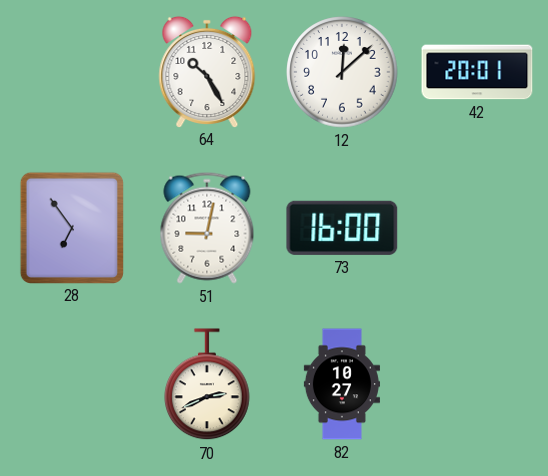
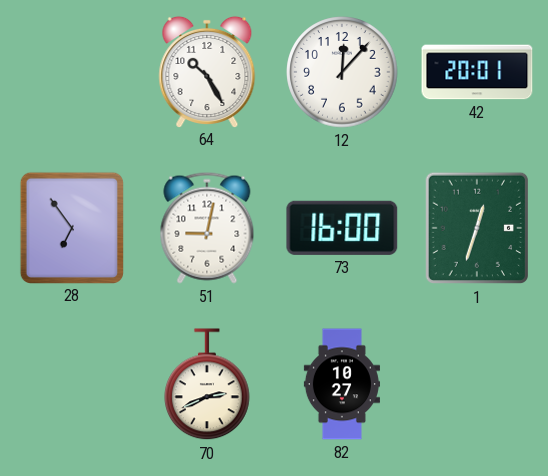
12: 12:08 -> 12:07
1: none -> 12:33
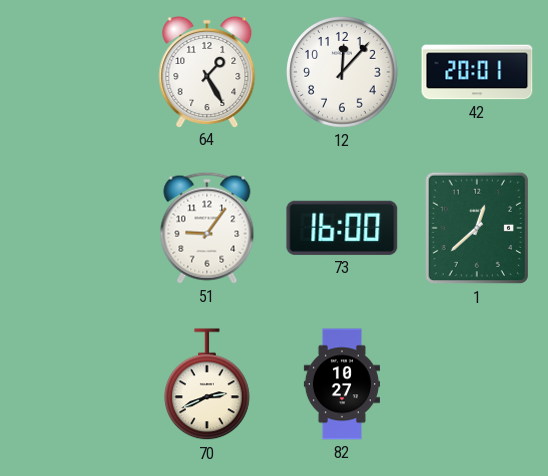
64: 10:25 -> 1:25
28: 6:54 -> none
51: 9:02 -> 9:06
1: 12:33 -> 12:38
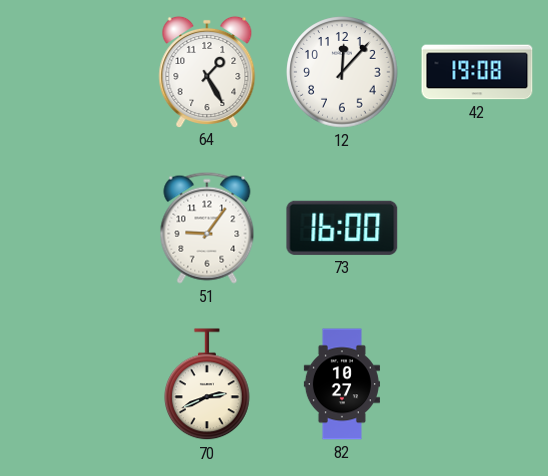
42: 20:01 -> 19:08
1: 12:38 -> none
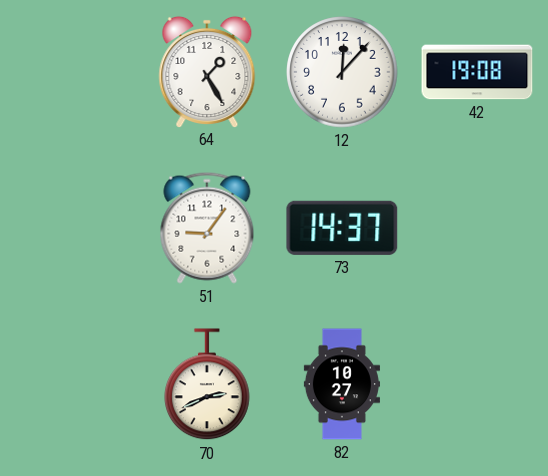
73: 16:00 -> 14:37
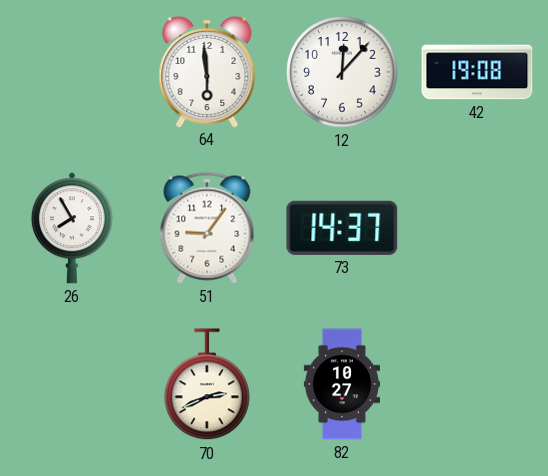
64: 1:25 -> 5:59
26: none -> 7:55
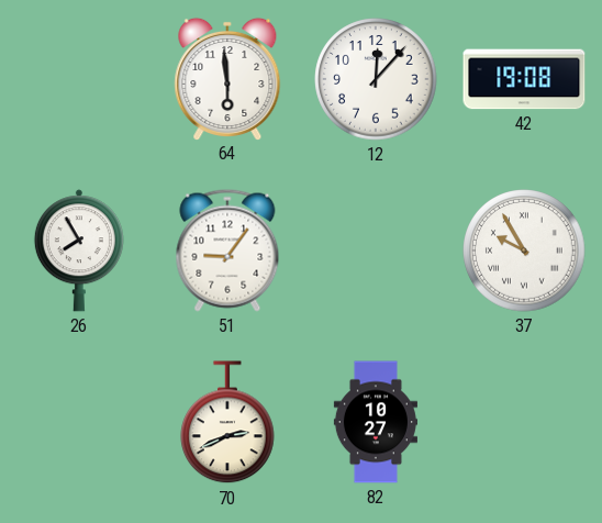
73: 14:37 -> none
37: none -> 9:55
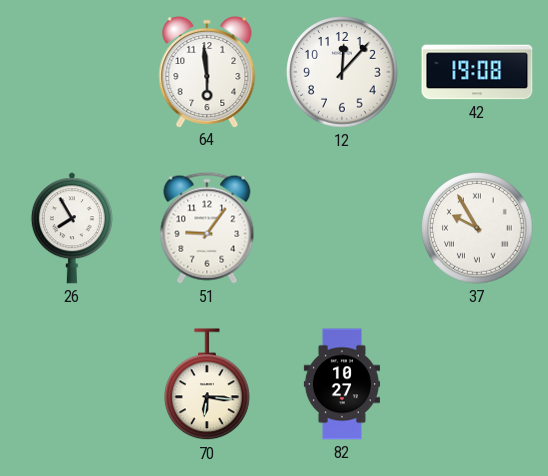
70: 2:41 -> 6:16
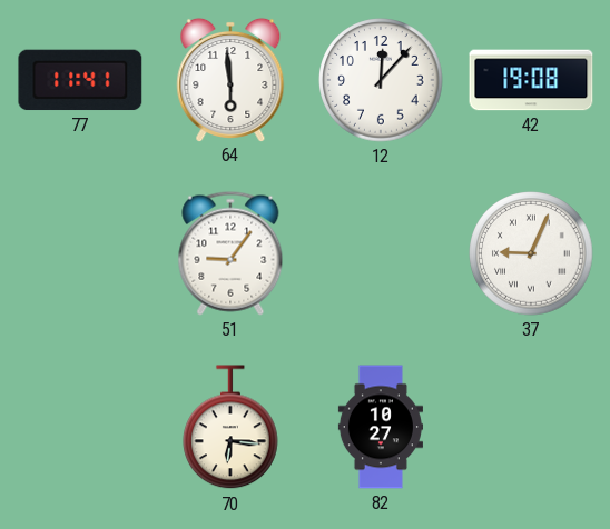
77: none -> 11:41
26: 7:55 -> none
37: 9:55 -> 9:04
